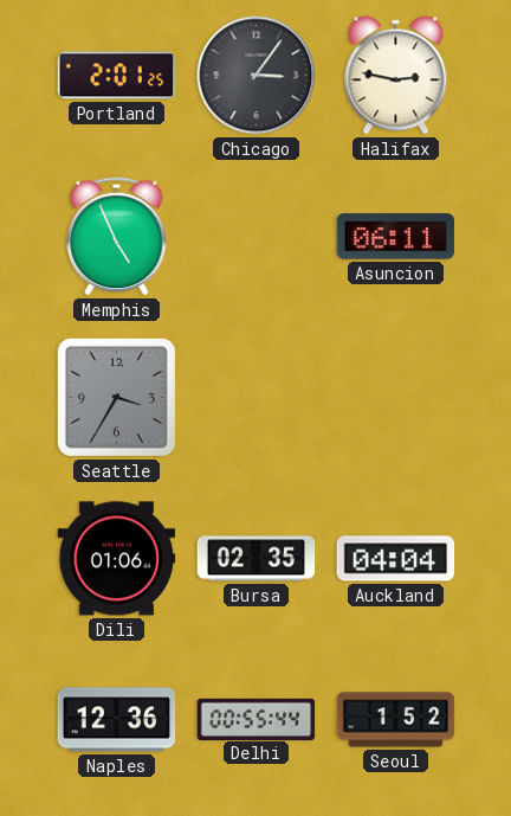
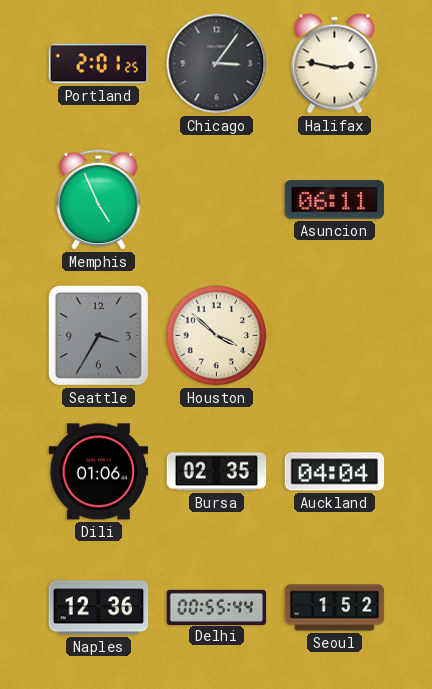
Houston: none -> 3:52
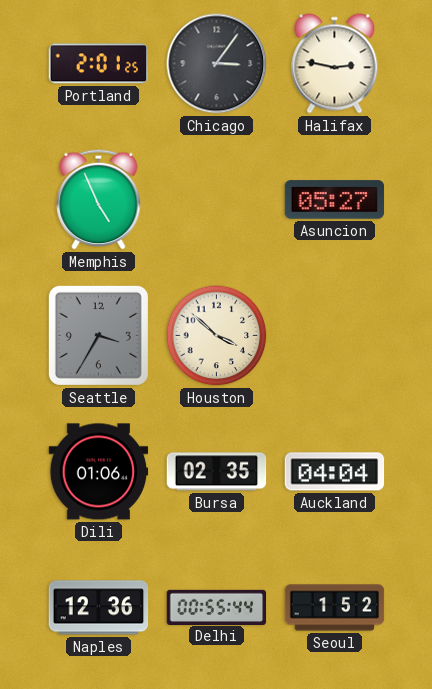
Asuncion: 06:11 -> 05:27
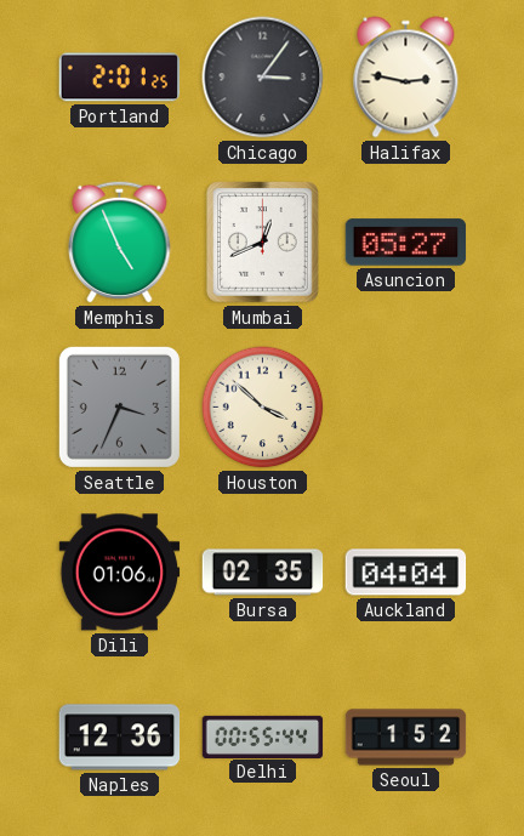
Mumbai: none -> 12:41
Seattle: 3:35 -> 3:34
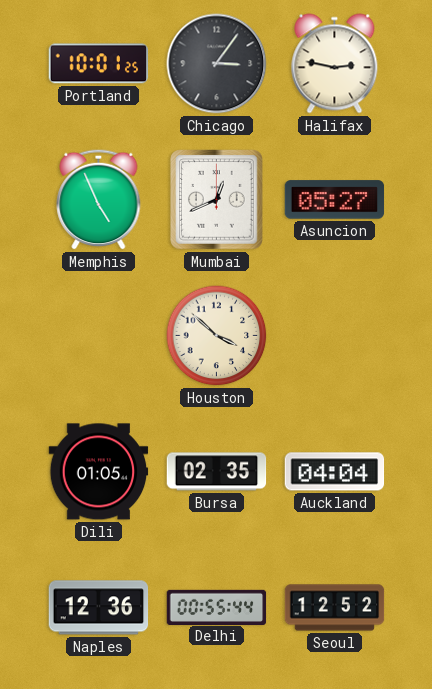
Portland: 2:01 -> 10:01
Seattle: 3:34 -> none
Dili: 01:06 -> 01:05
Seoul: 1:52 -> 12:52
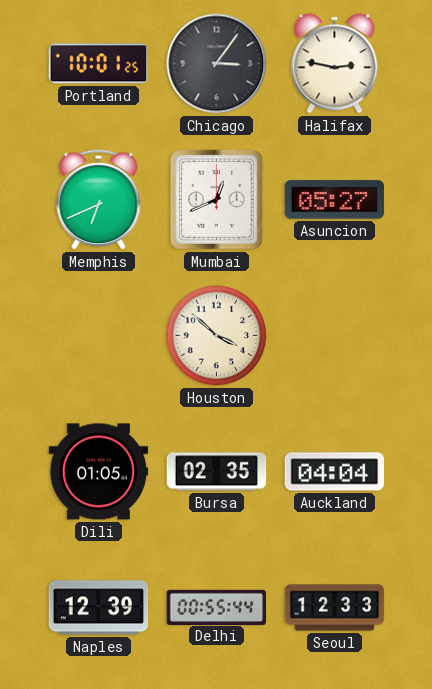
Memphis: 4:56 -> 6:41
Naples: 12:36 -> 12:39
Seoul: 12:52 -> 12:33
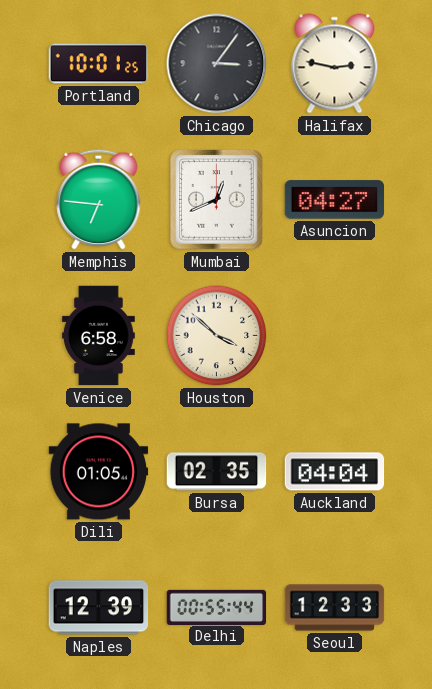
Memphis: 6:41 -> 6:46
Asuncion: 05:27 -> 04:27
Venice: none -> 6:58
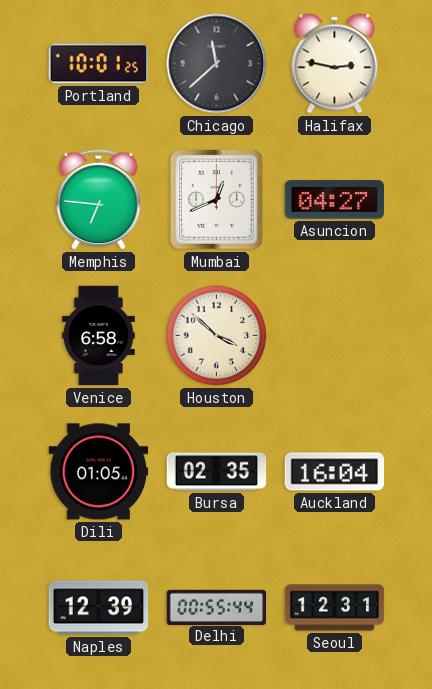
Chicago: 3:06 -> 11:38
Auckland: 04:04 -> 16:04
Seoul: 12:33 -> 12:31
